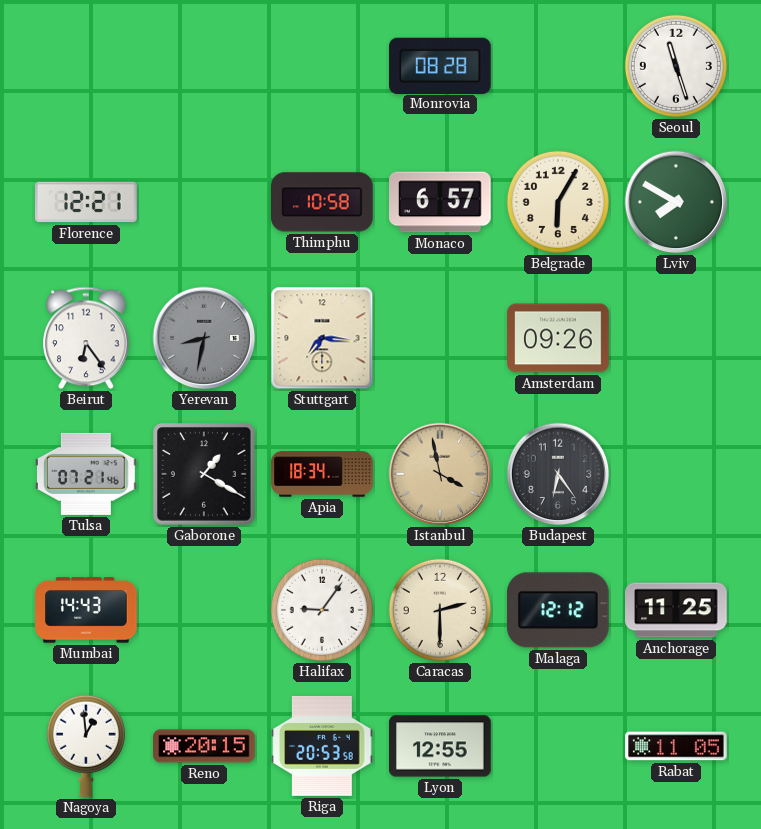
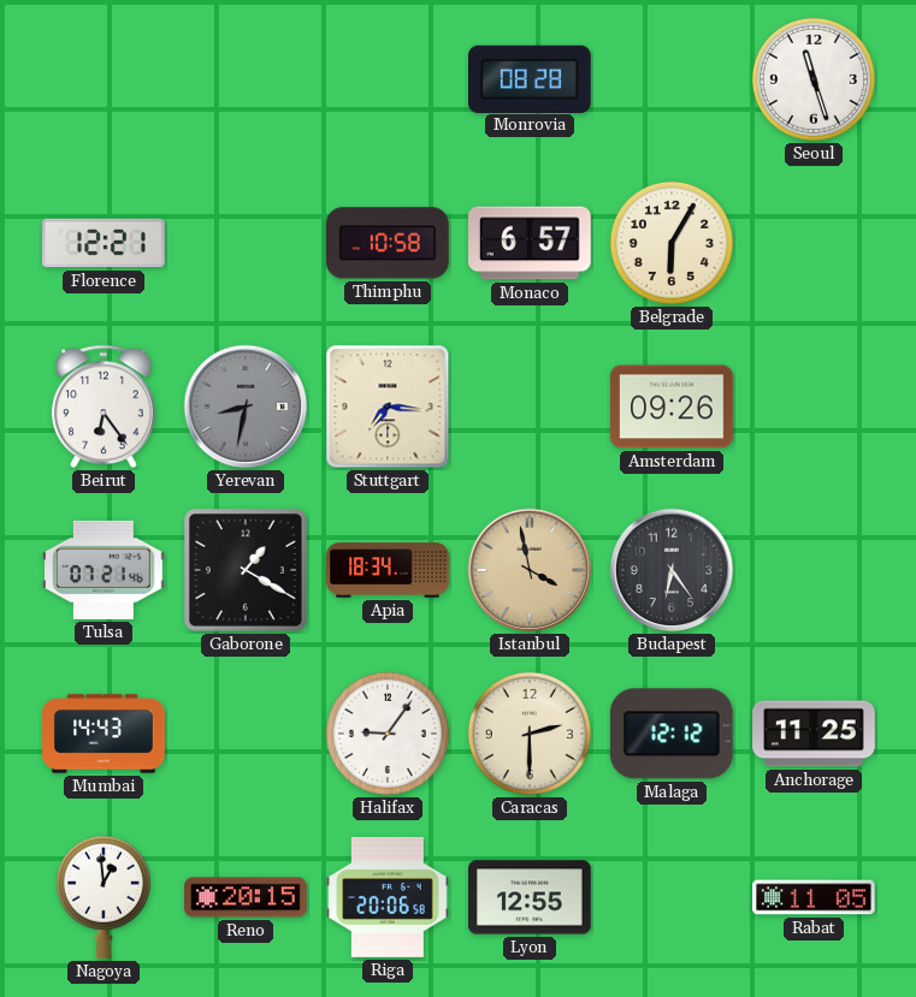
Lviv: 7:50 -> none
Riga: 20:53 -> 20:06
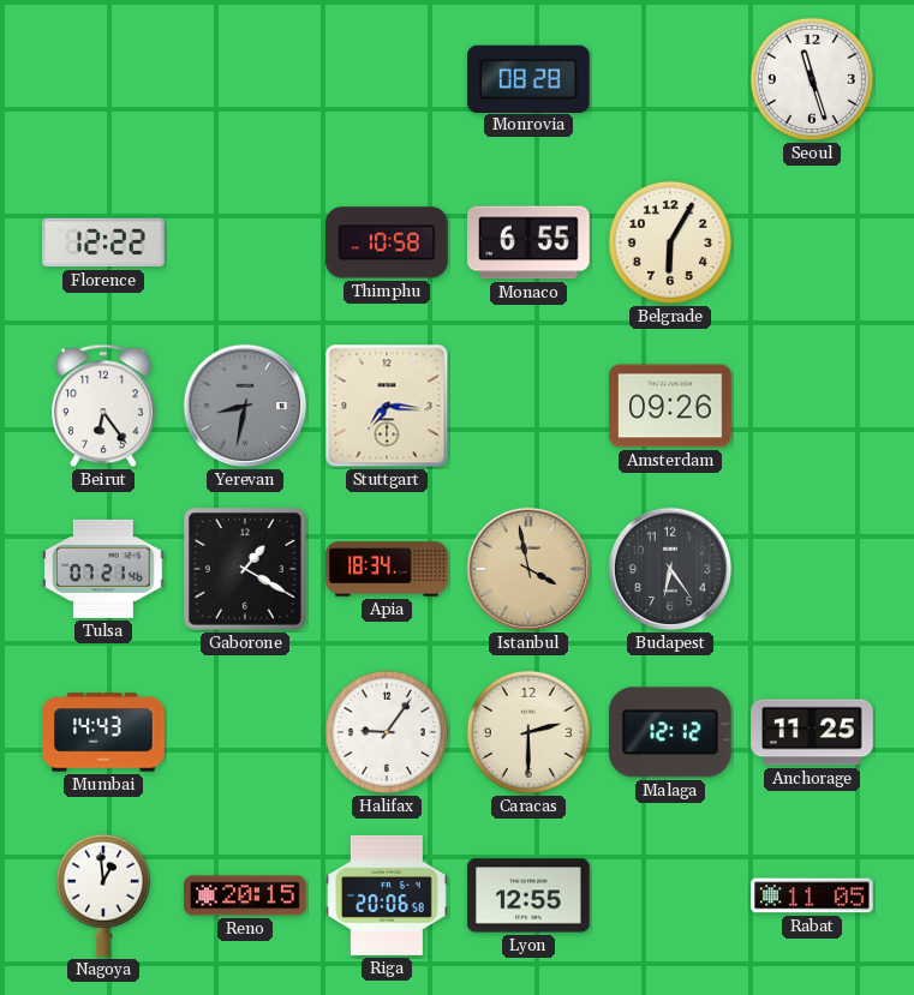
Florence: 12:21 -> 12:22
Monaco: 6:57 -> 6:55
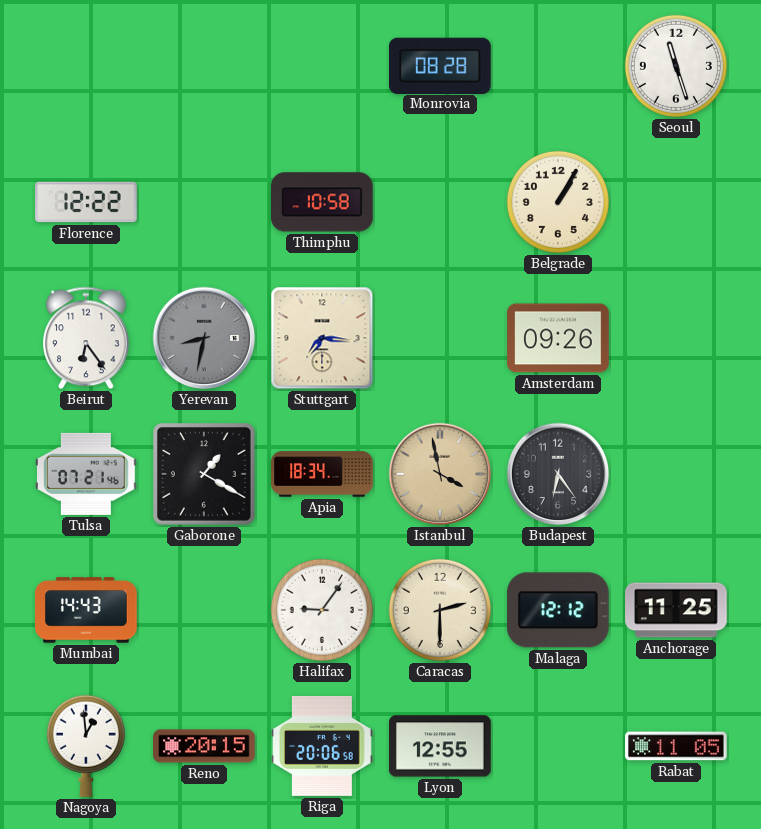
Monaco: 6:55 -> none
Belgrade: 6:05 -> 1:05
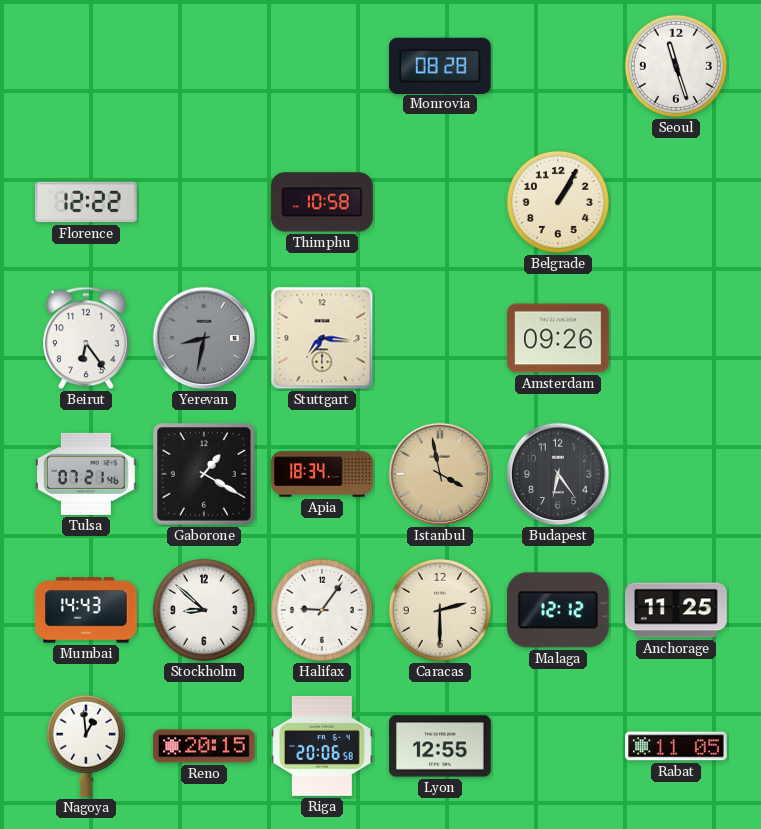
Stockholm: none -> 8:52
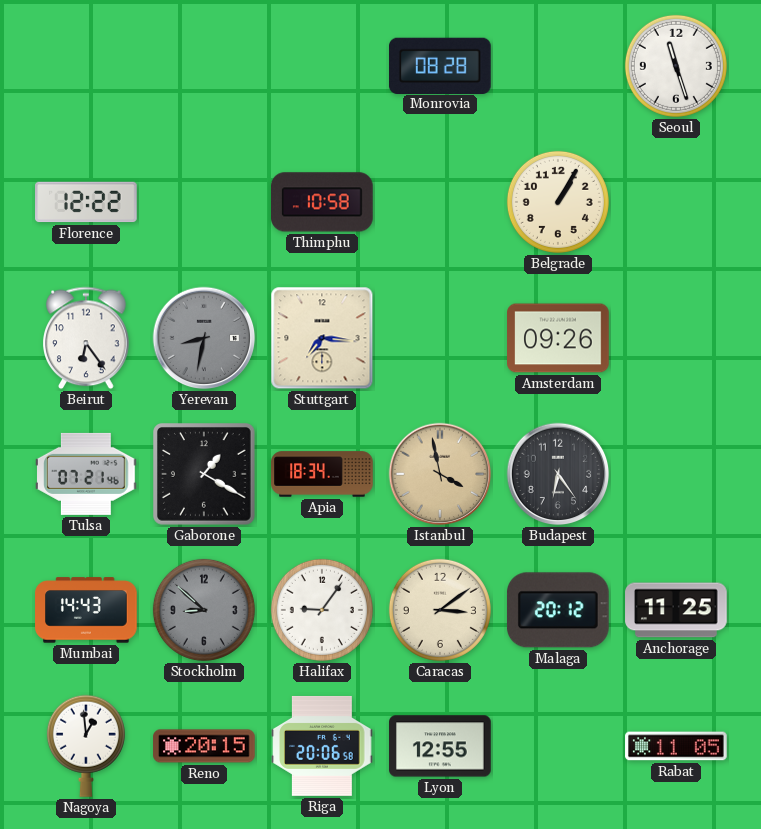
Stockholm dial: white -> grey
Caracas: 2:30 -> 3:09
Malaga: 12:12 -> 20:12
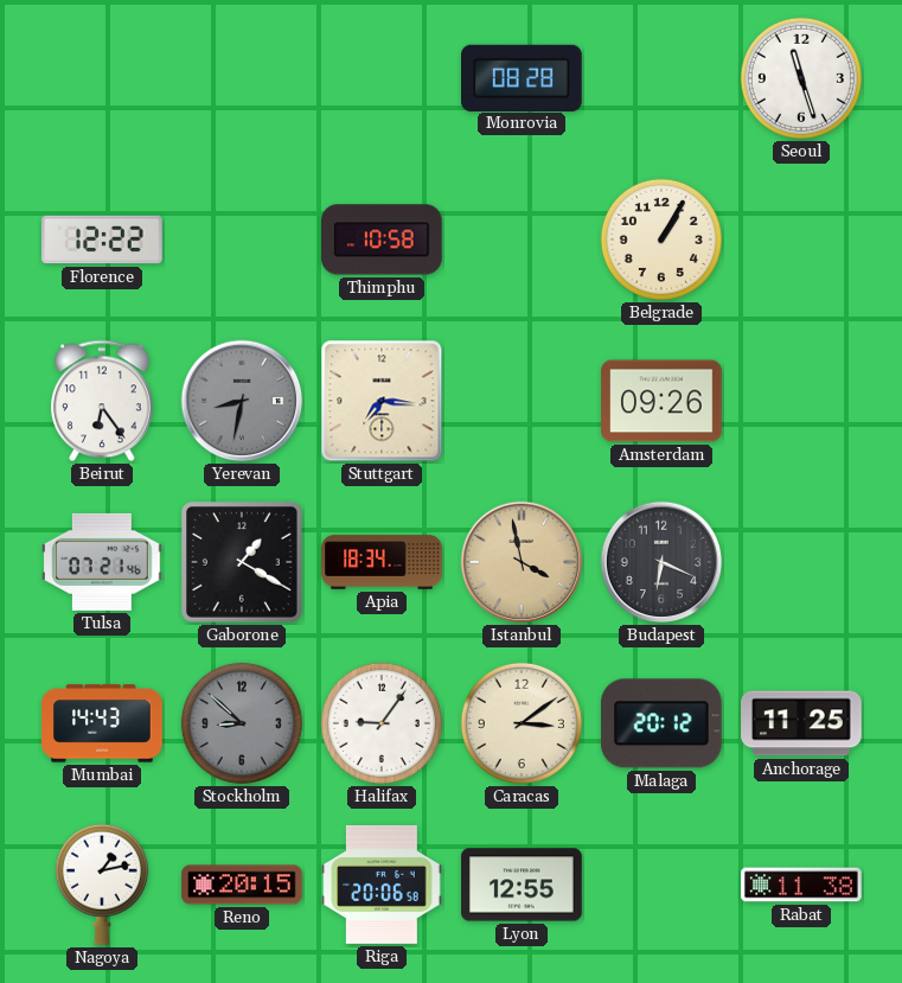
Budapest: 6:24 -> 6:19
Nagoya: 12:59 -> 1:13
Rabat: 11:05 -> 11:38
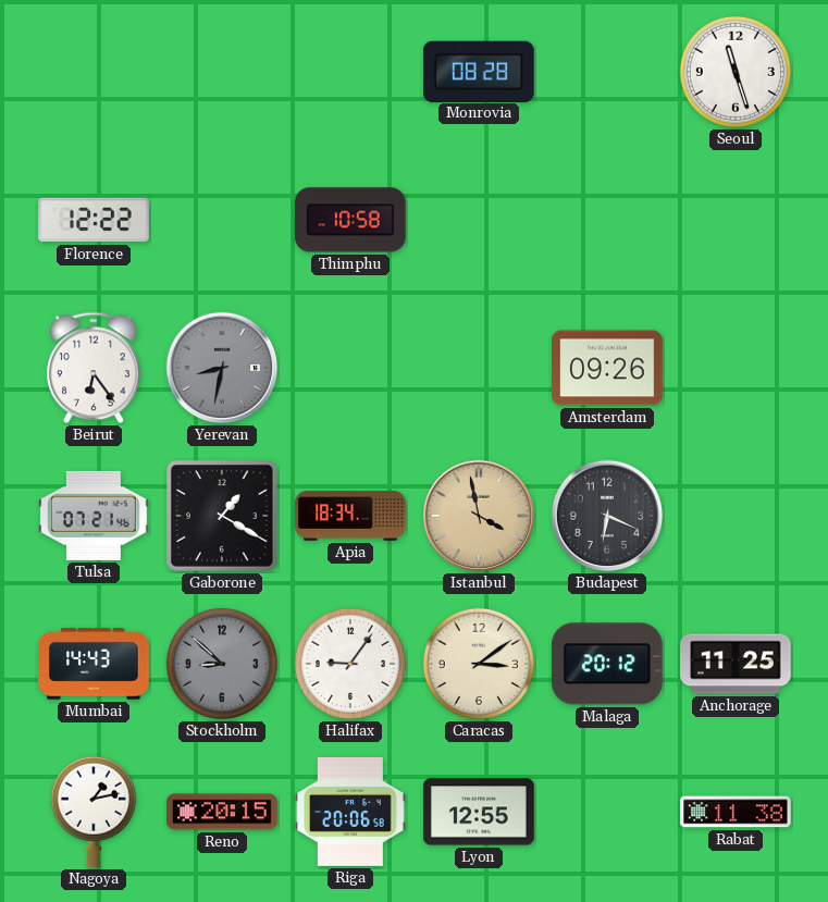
Belgrade: 1:05 -> none
Stuttgart: 7:16 -> none
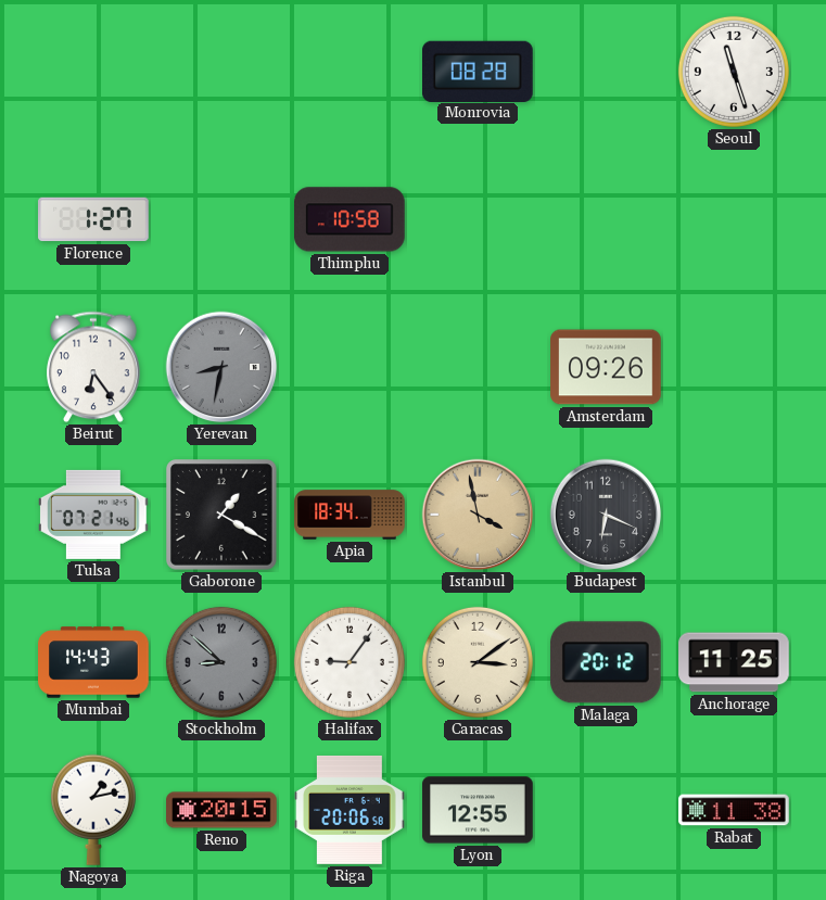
Florence: 12:22 -> 1:27
